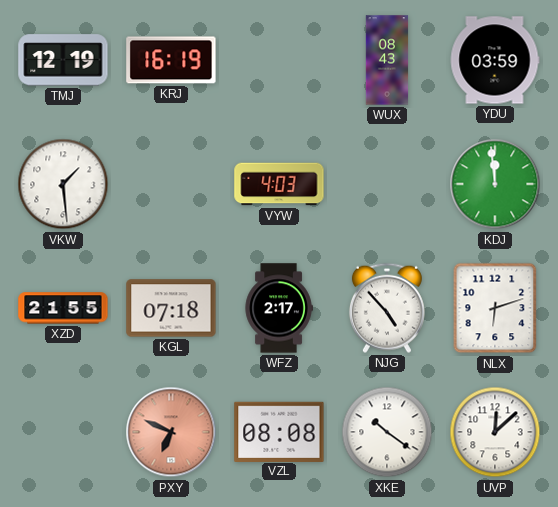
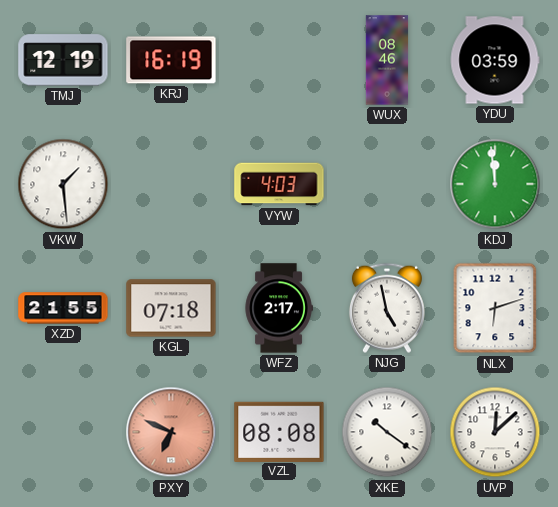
WUX: 08:43 -> 08:46
NJG: 4:53 -> 4:58
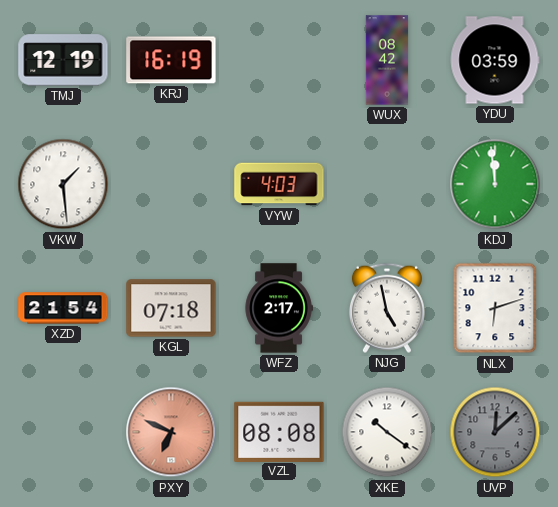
WUX: 08:46 -> 08:42
XZD: 21:55 -> 21:54
UVP dial: white -> grey
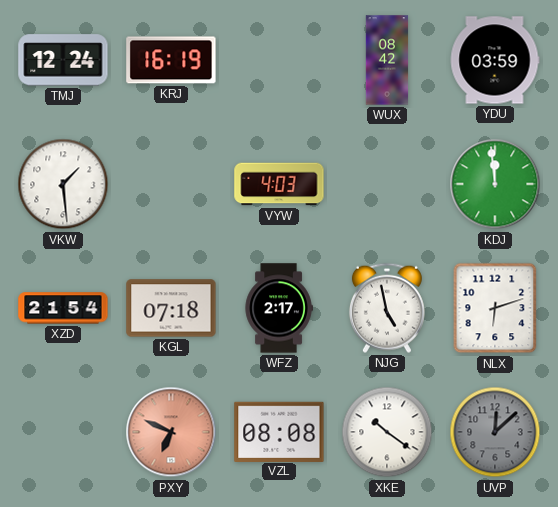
TMJ: 12:19 -> 12:24
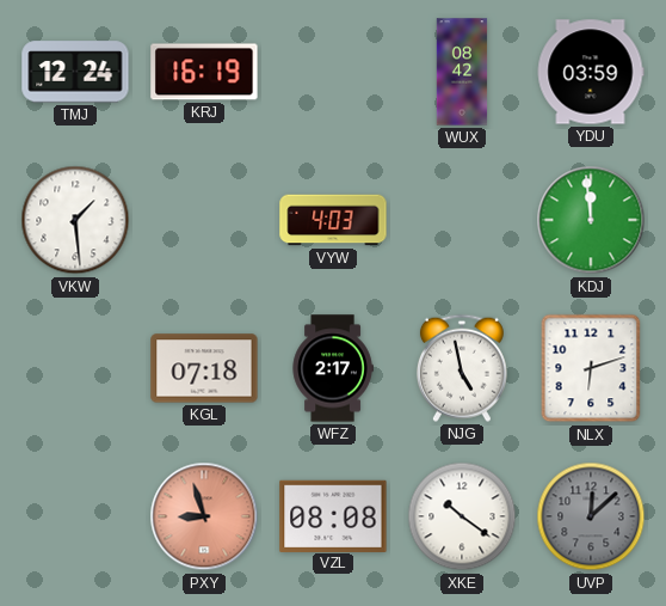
XZD: 21:54 -> none
PXY: 6:49 -> 8:57
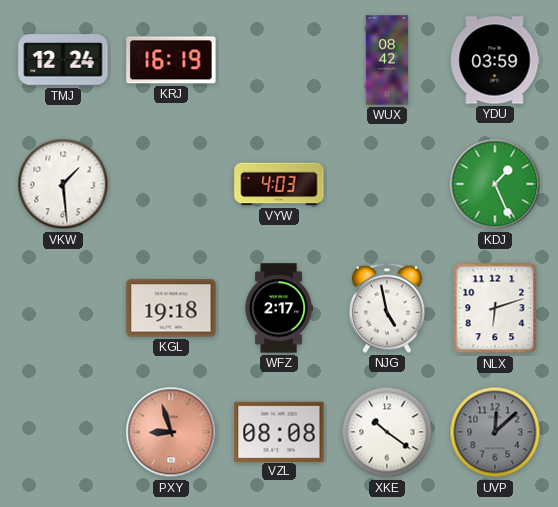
KDJ: 11:59 -> 1:26
KGL: 07:18 -> 19:18
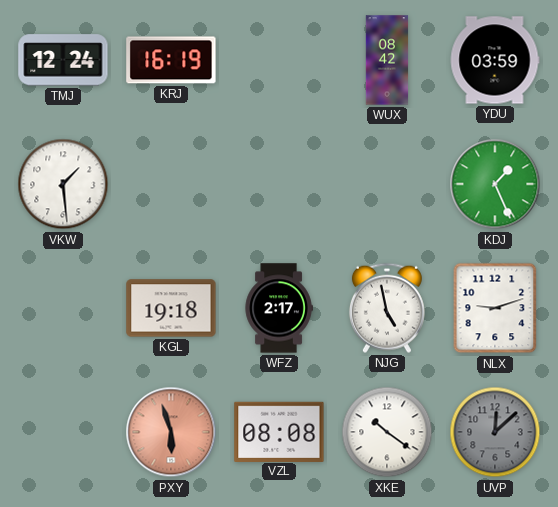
VYW: 4:03 -> none
NLX: 6:12 -> 9:12
PXY: 8:57 -> 5:57
